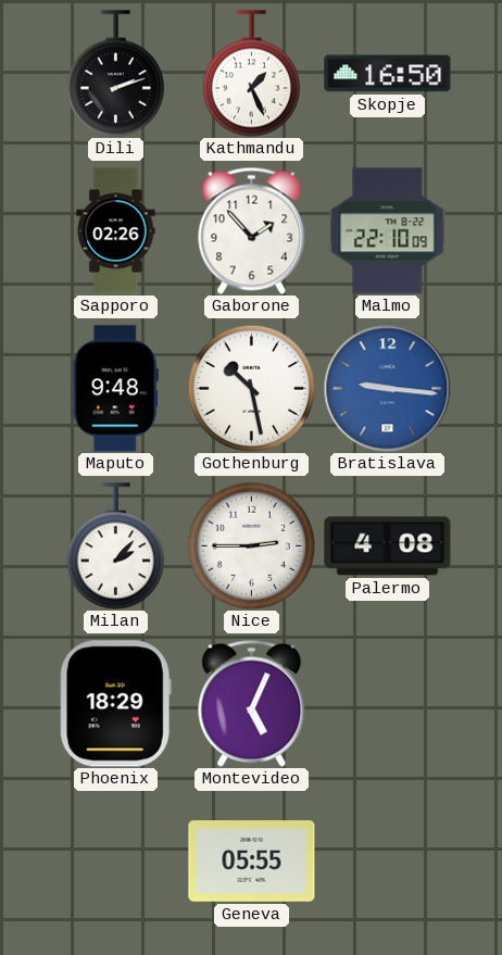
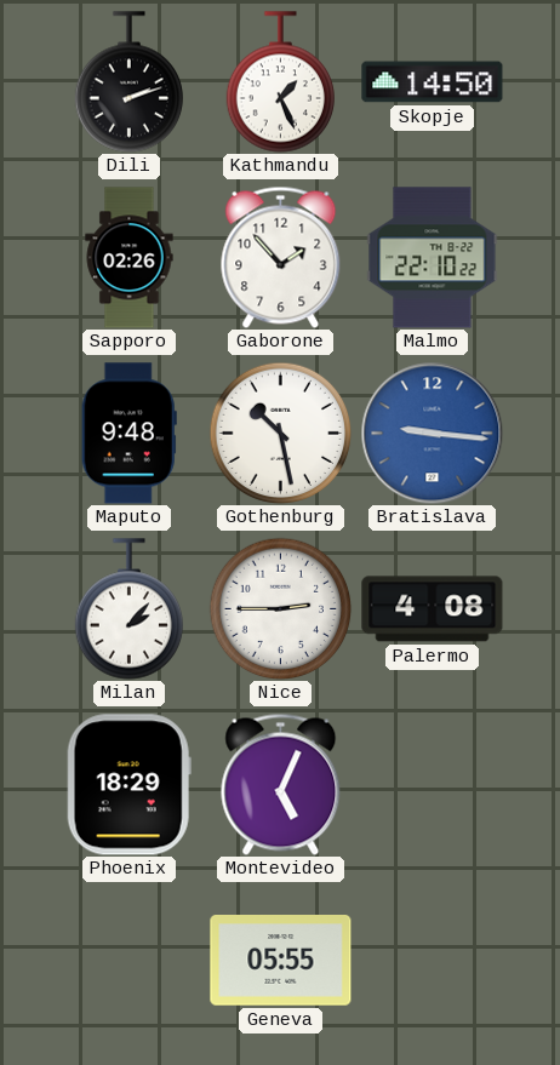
Skopje: 16:50 -> 14:50
Malmo: 22:10:09 -> 22:10:22
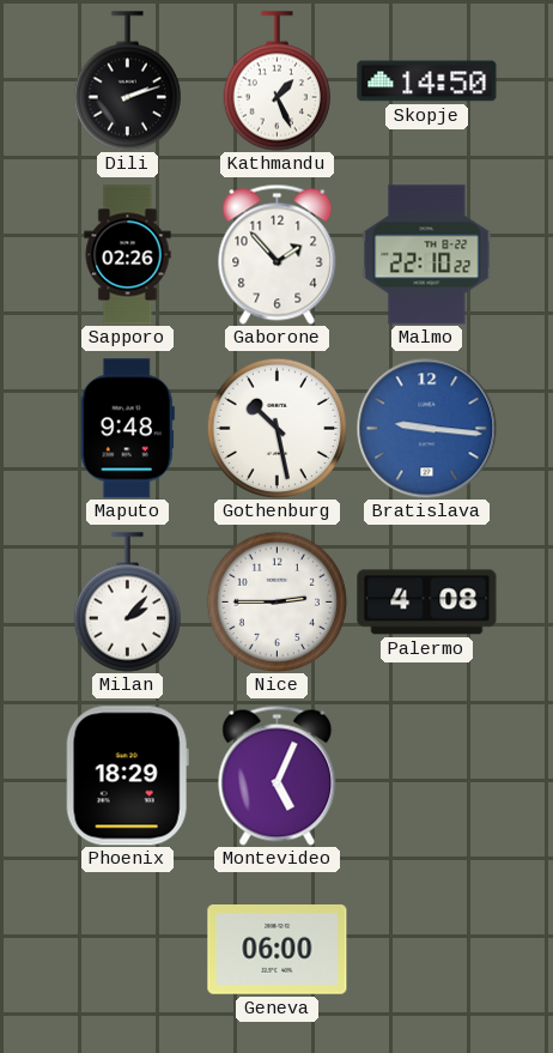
Geneva: 05:55 -> 06:00
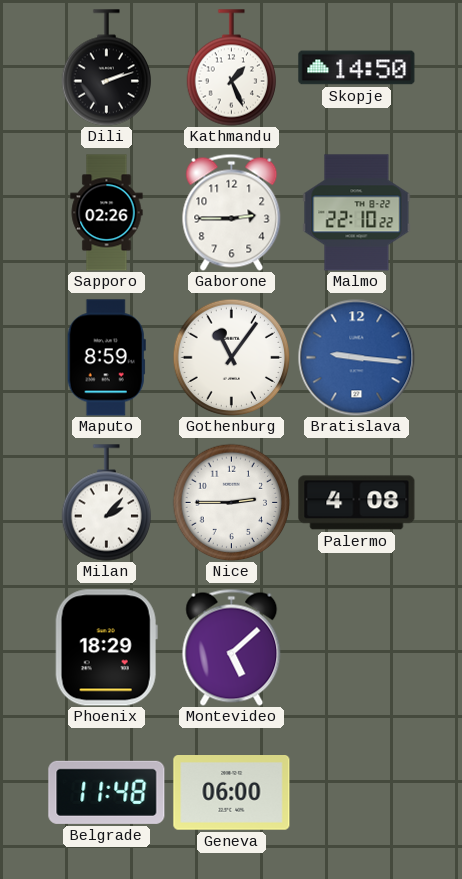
Gaborone: 1:53 -> 2:45
Maputo: 9:48 -> 8:59
Gothenburg: 10:28 -> 11:06
Montevideo: 5:04 -> 5:08
Belgrade: none -> 11:48
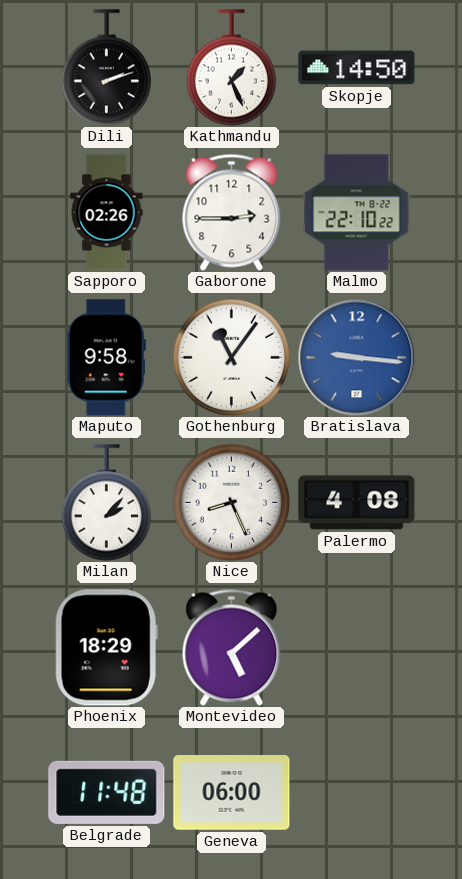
Maputo: 8:59 -> 9:58
Nice: 2:45 -> 8:26
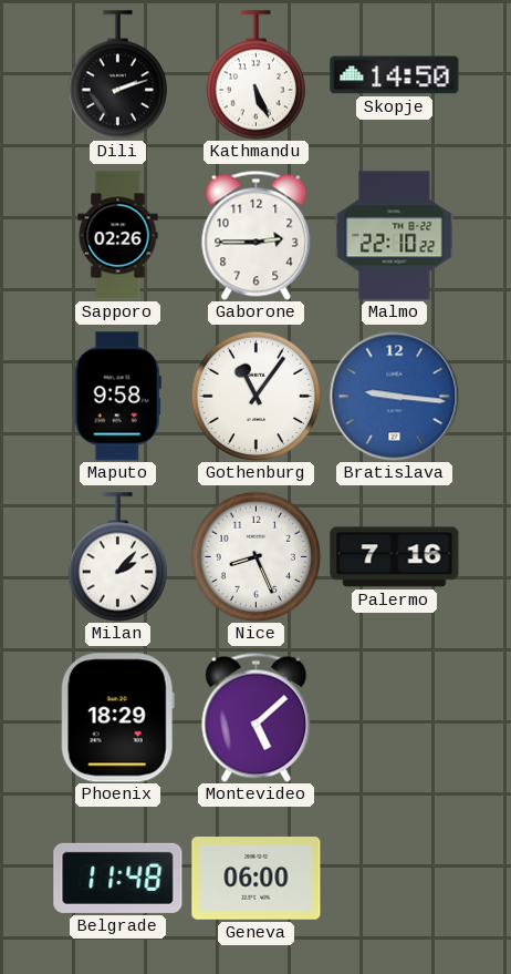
Kathmandu: 1:26 -> 5:26
Palermo: 4:08 -> 7:16
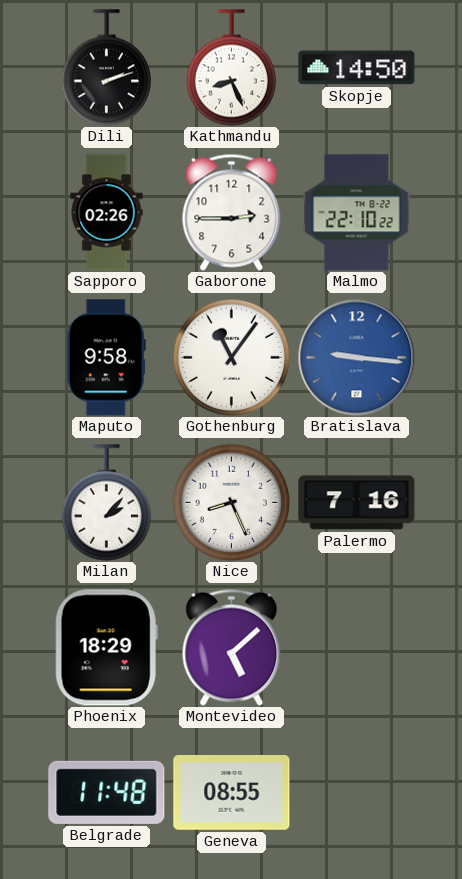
Kathmandu: 5:26 -> 8:26
Geneva: 06:00 -> 08:55
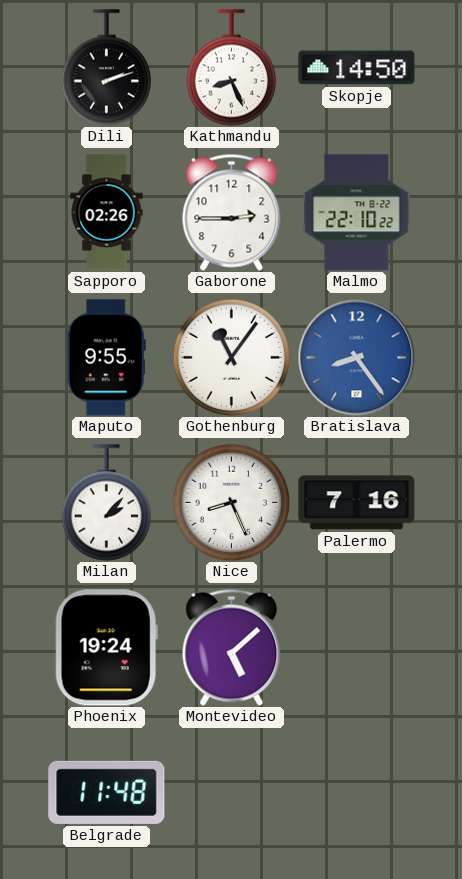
Maputo: 9:58 -> 9:55
Bratislava: 9:16 -> 8:24
Phoenix: 18:29 -> 19:24
Geneva: 08:55 -> none
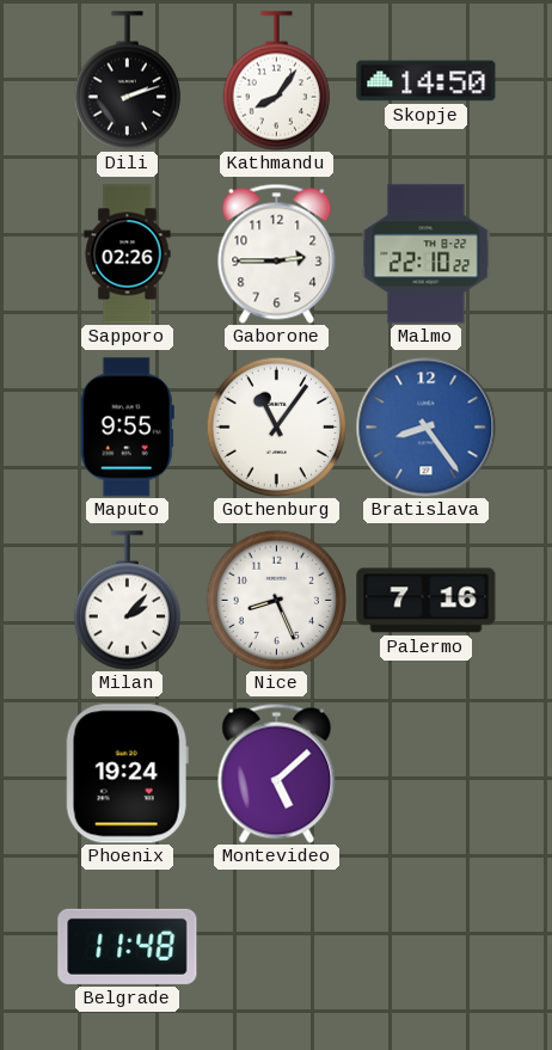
Kathmandu: 8:26 -> 8:06
